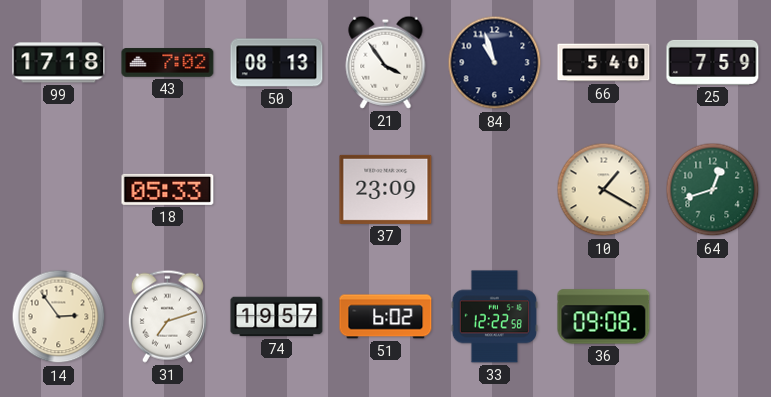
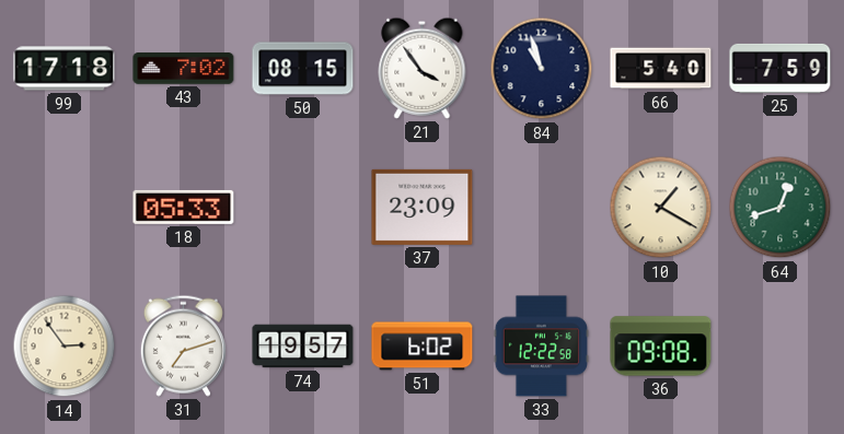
50: 08:13 -> 08:15
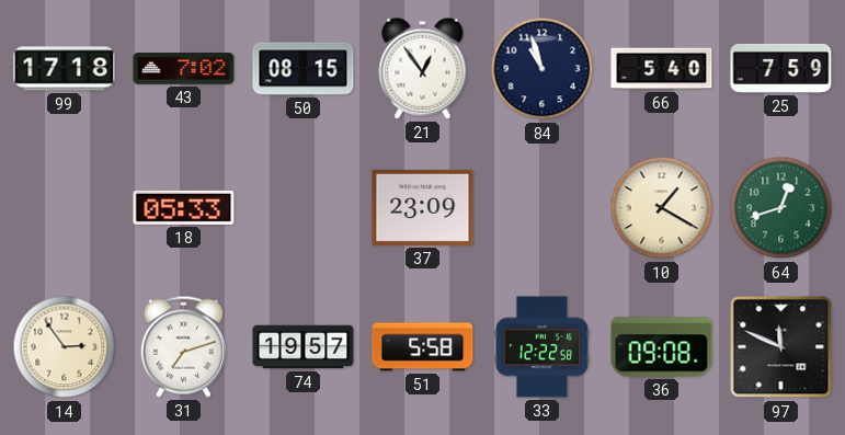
21: 3:54 -> 12:54
51: 6:02 -> 5:58
97: none -> 11:49
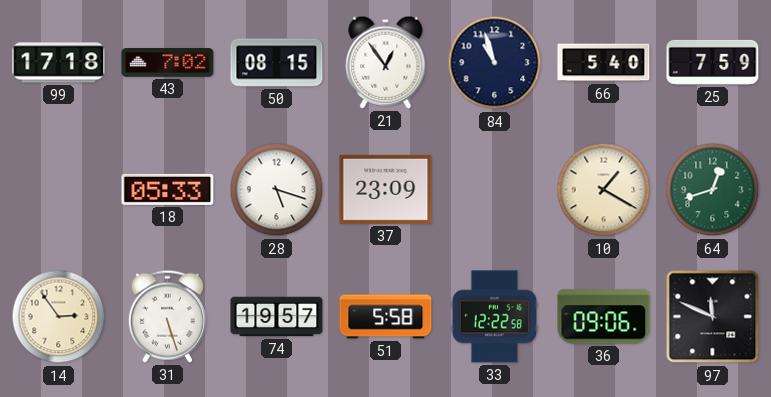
28: none -> 5:18
31: 7:12 -> 5:27
36: 09:08 -> 09:06
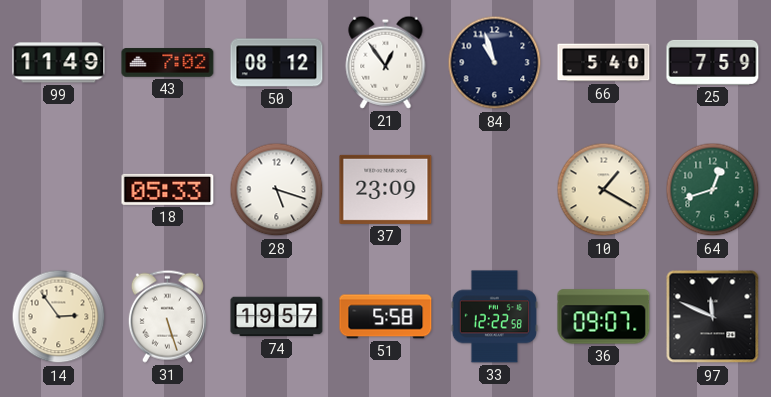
99: 17:18 -> 11:49
50: 08:15 -> 08:12
36: 09:06 -> 09:07
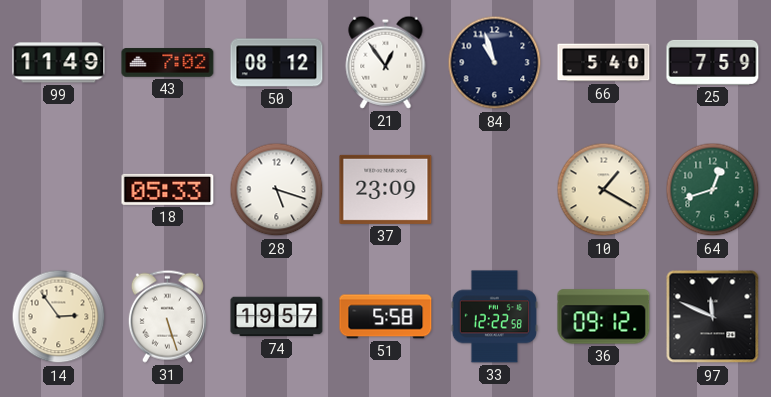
36: 09:07 -> 09:12
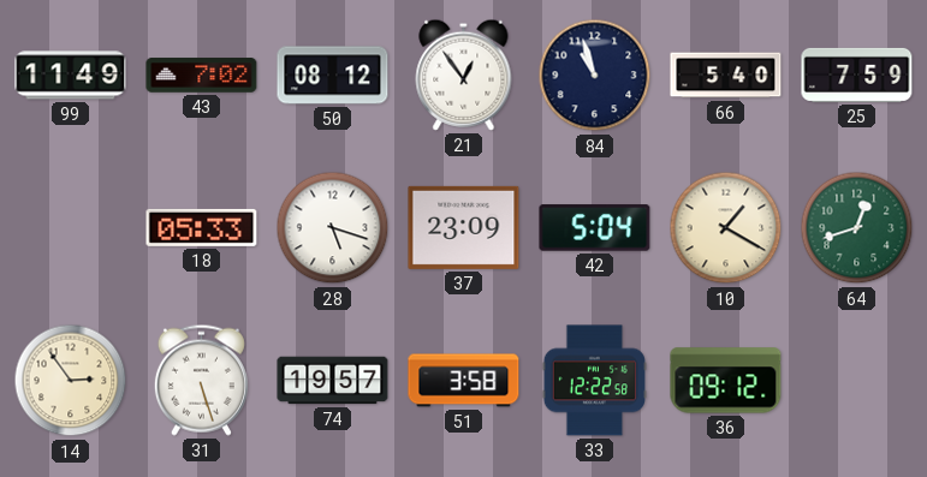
42: none -> 5:04
51: 5:58 -> 3:58
97: 11:49 -> none
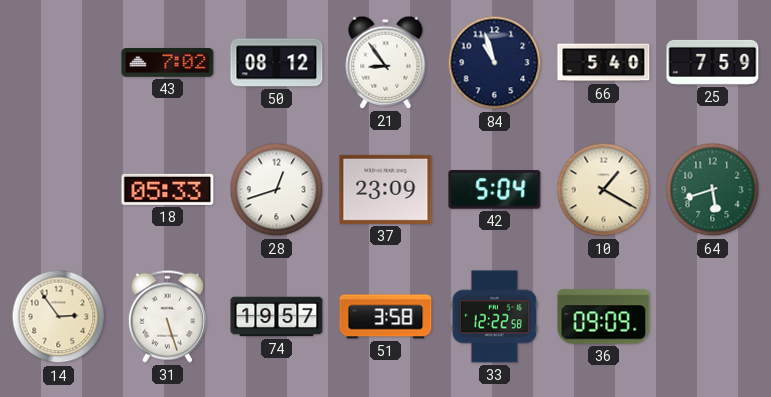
99: 11:49 -> none
21: 12:54 -> 8:54
28: 5:18 -> 12:42
64: 12:42 -> 5:42
36: 09:12 -> 09:09
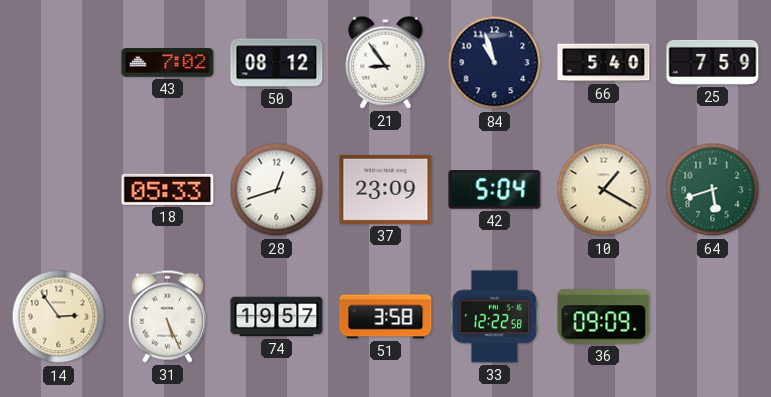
31: 5:27 -> 5:26
